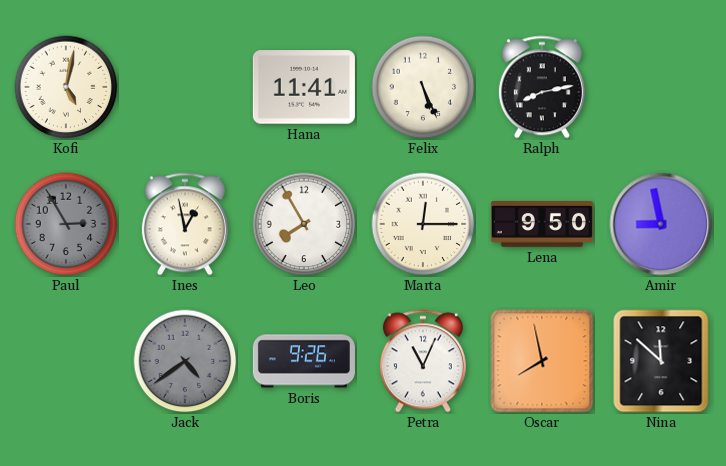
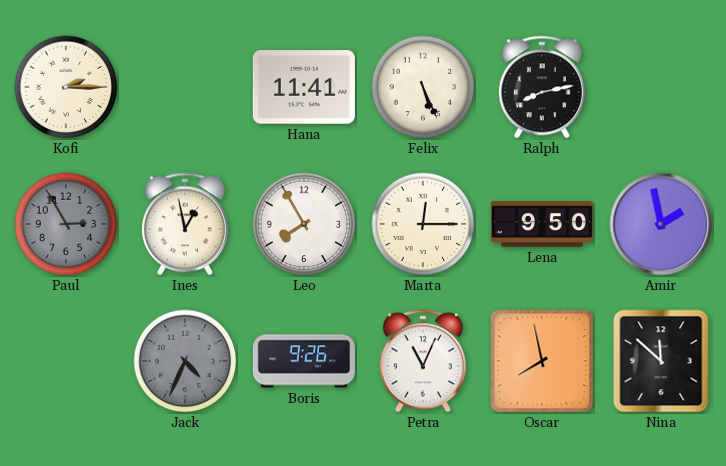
Kofi: 5:02 -> 2:15
Amir: 8:58 -> 1:58
Jack: 4:39 -> 4:34
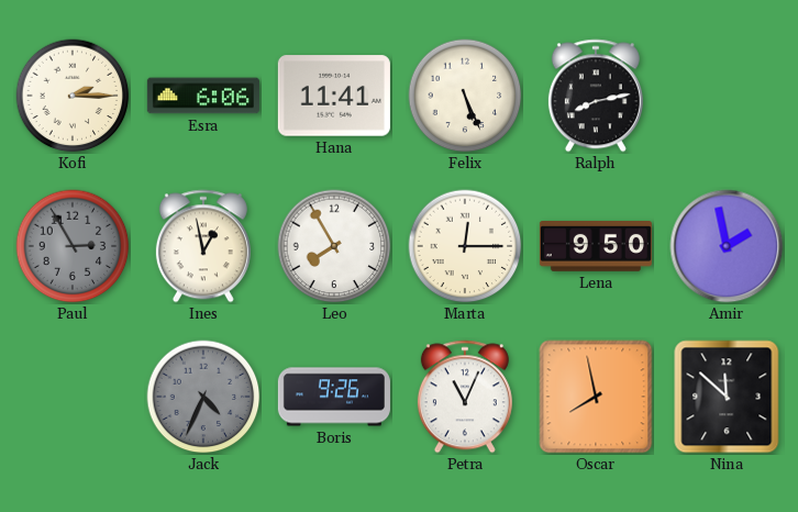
Esra: none -> 6:06
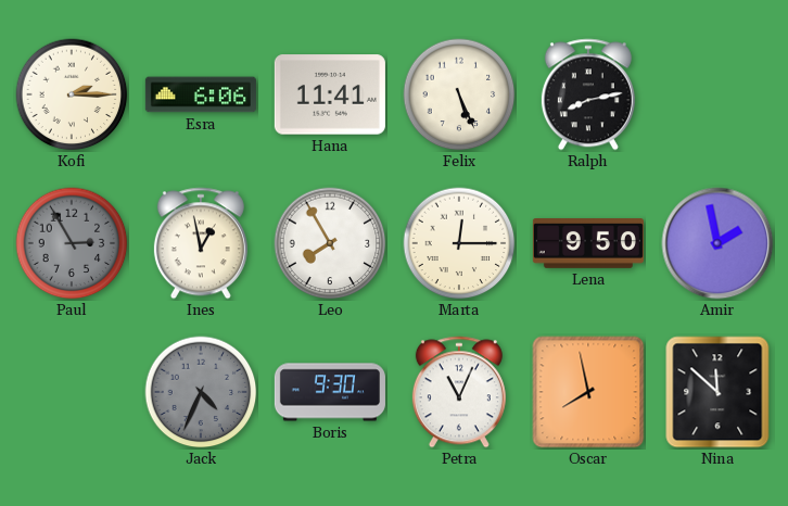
Boris: 9:26 -> 9:30
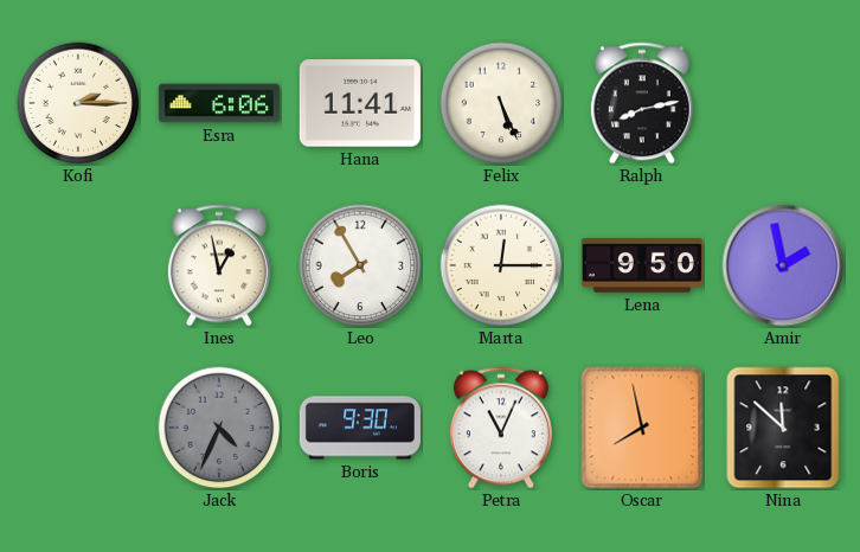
Paul: 2:55 -> none
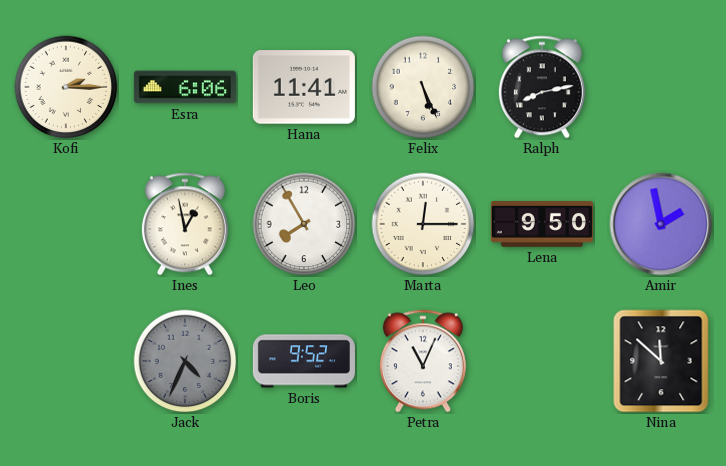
Boris: 9:30 -> 9:52
Oscar: 7:58 -> none
